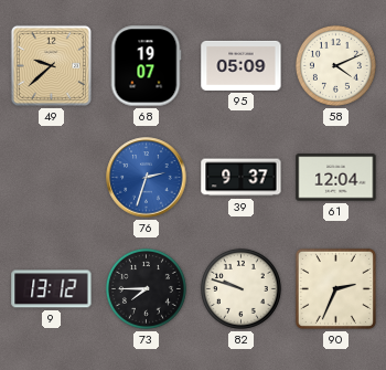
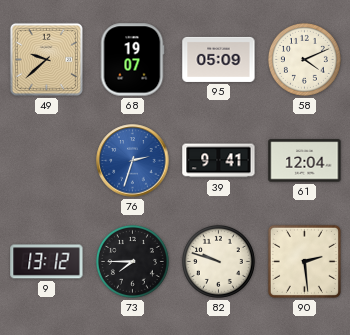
39: 9:37 -> 9:41
90: 2:34 -> 2:29
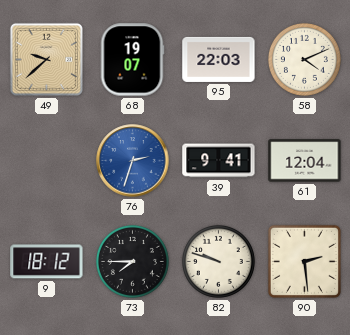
95: 05:09 -> 22:03
9: 13:12 -> 18:12
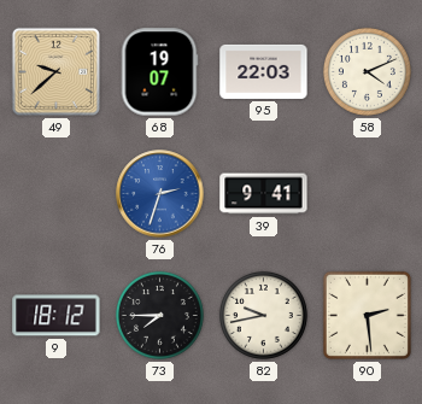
61: 12:04 -> none
82: 9:48 -> 9:43
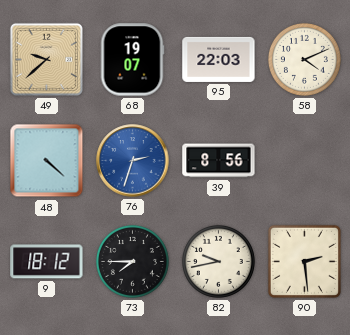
48: none -> 4:22
39: 9:41 -> 8:56
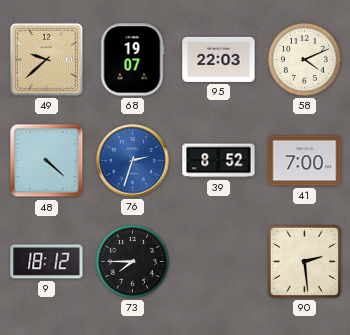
39: 8:56 -> 8:52
41: none -> 7:00
82: 9:43 -> none
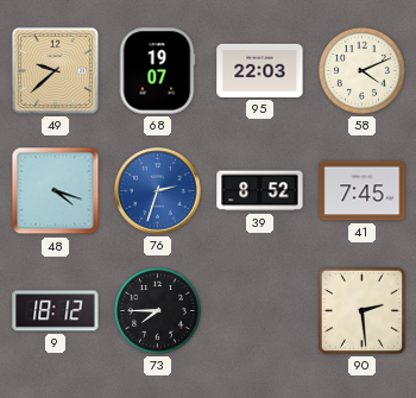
48: 4:22 -> 4:18
41: 7:00 -> 7:45
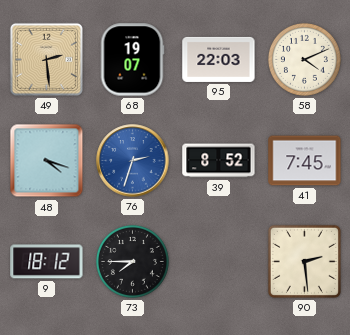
49: 9:38 -> 2:29
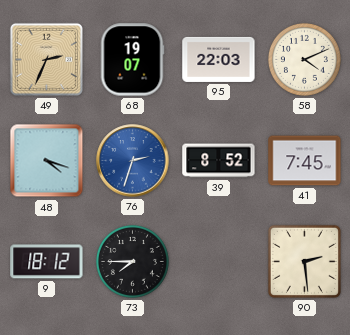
49: 2:29 -> 2:34
